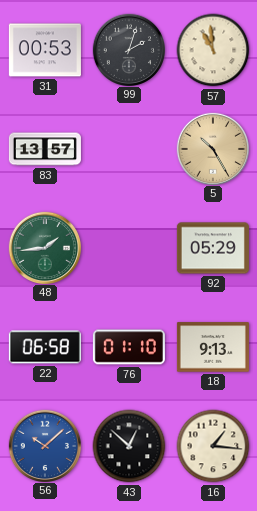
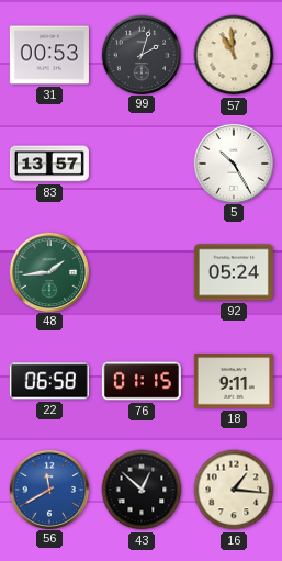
5 dial: champagne -> white
92: 05:29 -> 05:24
76: 01:10 -> 01:15
18: 9:13 -> 9:11
56: 10:08 -> 11:40
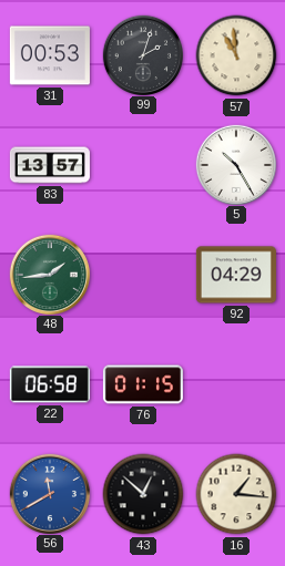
92: 05:24 -> 04:29
18: 9:11 -> none
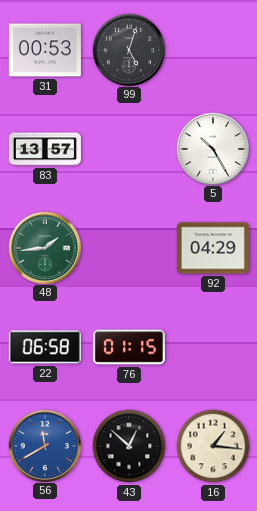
99: 2:03 -> 5:03
57: 10:59 -> none
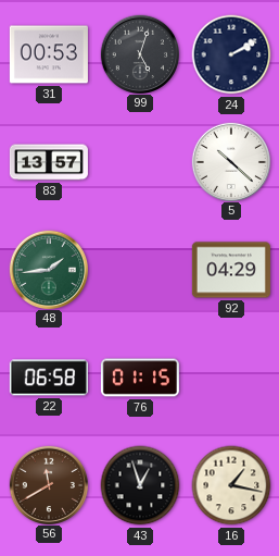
24: none -> 2:10
5: 10:25 -> 10:22
56 dial: blue -> brown
43: 12:52 -> 12:57
16: 1:16 -> 1:17
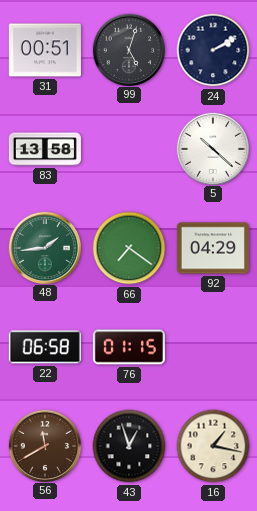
31: 00:53 -> 00:51
83: 13:57 -> 13:58
66: none -> 7:21
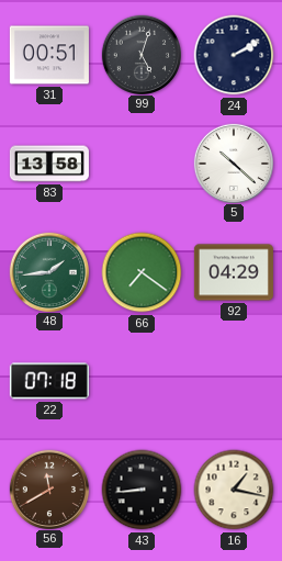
22: 06:58 -> 07:18
76: 01:15 -> none
43: 12:57 -> 8:44
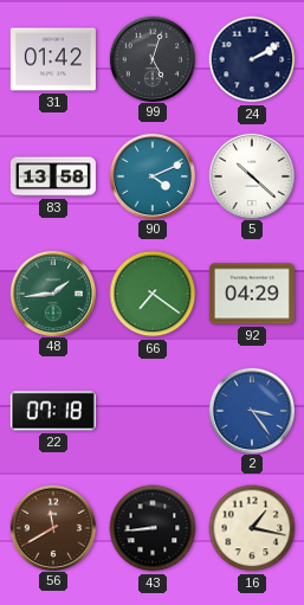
31: 00:51 -> 01:42
90: none -> 4:11
2: none -> 3:24
